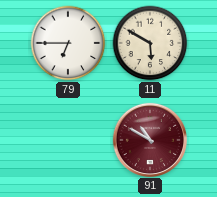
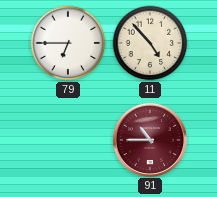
11: 5:50 -> 4:53
91: 10:50 -> 10:45
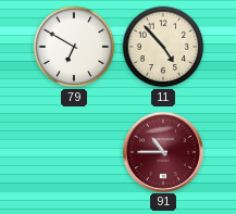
79: 6:45 -> 6:50
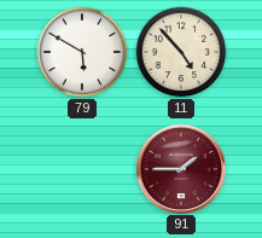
79: 6:50 -> 5:50
91: 10:45 -> 1:45
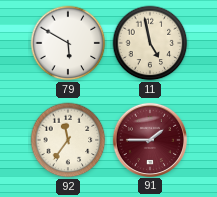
11: 4:53 -> 4:58
92: none -> 11:36
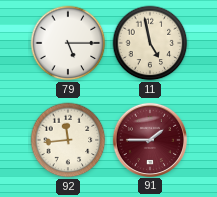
79: 5:50 -> 5:15
92: 11:36 -> 11:44
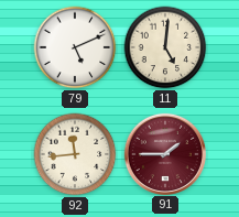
79: 5:15 -> 5:11
11: 4:58 -> 5:01
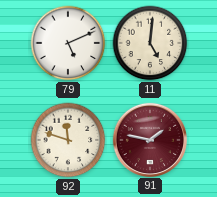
92: 11:44 -> 11:48
91: 1:45 -> 1:47
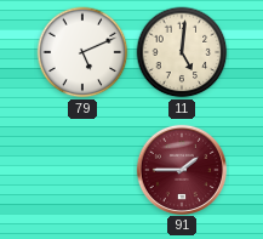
92: 11:48 -> none
91: 1:47 -> 1:45
